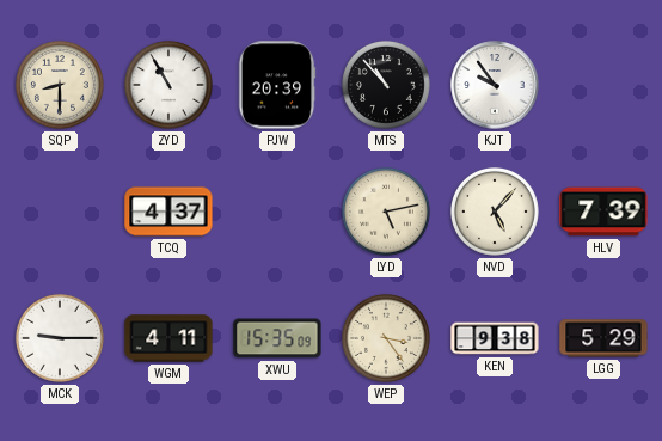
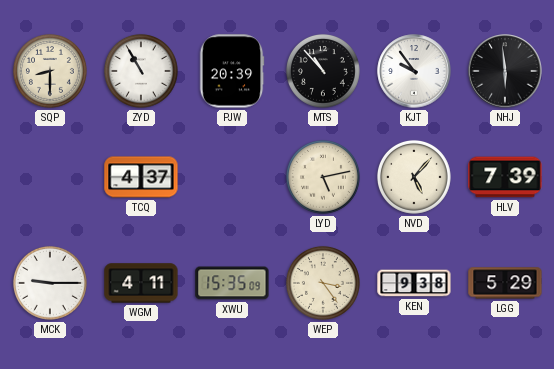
NHJ: none -> 5:59
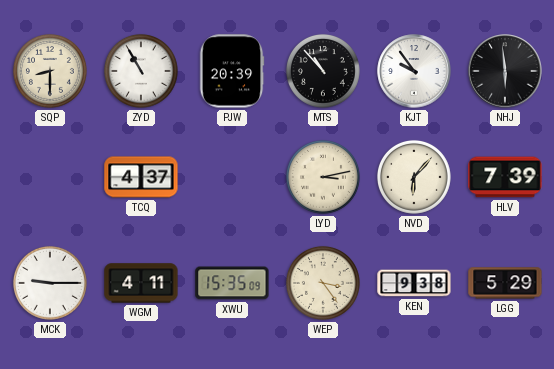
LYD: 5:13 -> 3:13
NVD: 5:07 -> 6:07
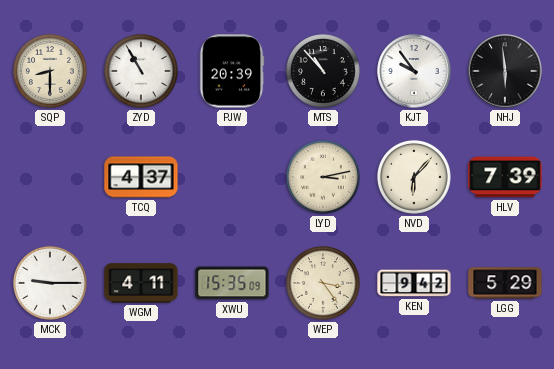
KEN: 9:38 -> 9:42
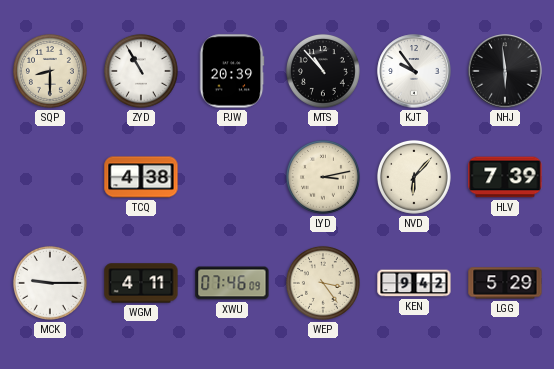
TCQ: 4:37 -> 4:38
XWU: 15:35 -> 07:46
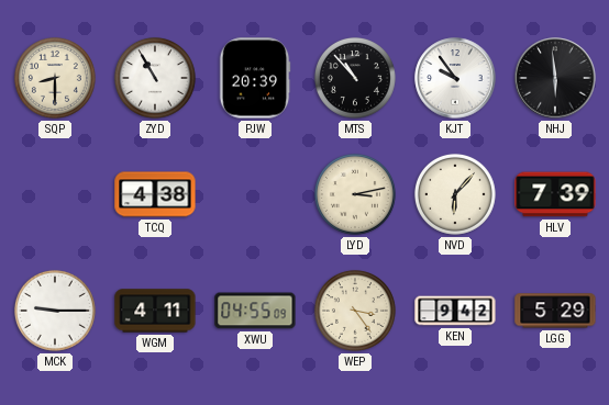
XWU: 07:46 -> 04:55
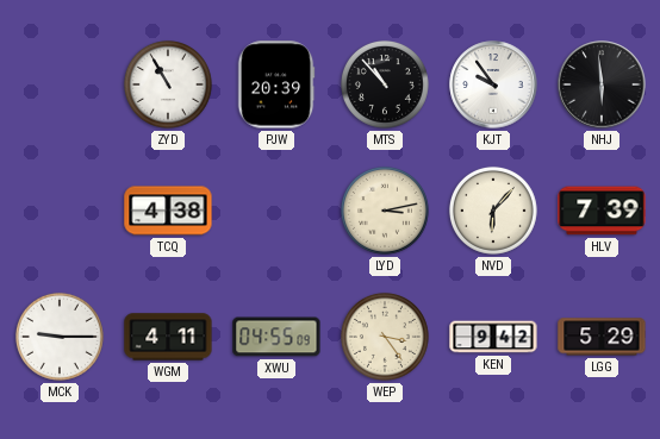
SQP: 8:30 -> none
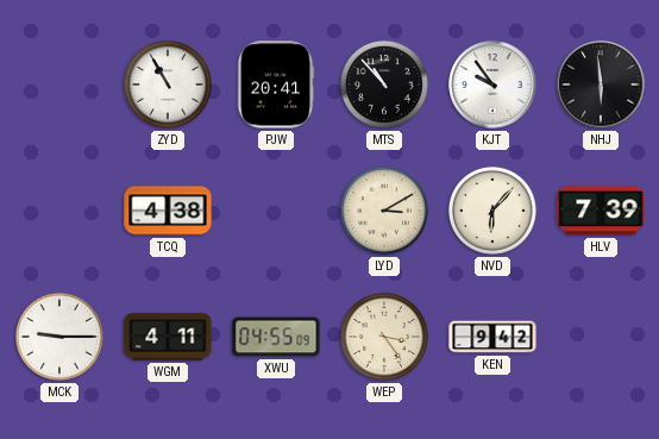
PJW: 20:39 -> 20:41
LYD: 3:13 -> 3:10
LGG: 5:29 -> none
